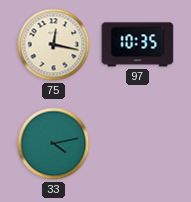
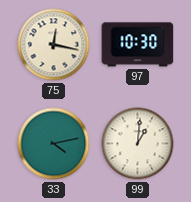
97: 10:35 -> 10:30
99: none -> 1:01
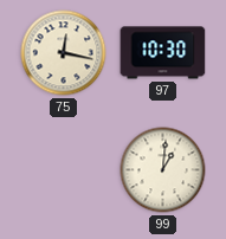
33: 4:13 -> none
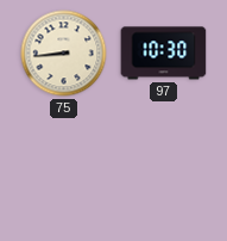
75: 12:17 -> 8:44
99: 1:01 -> none
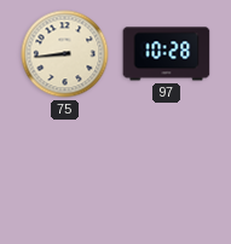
97: 10:30 -> 10:28
